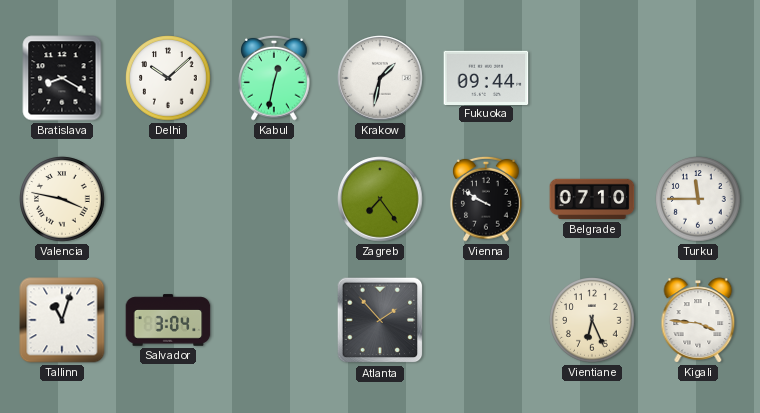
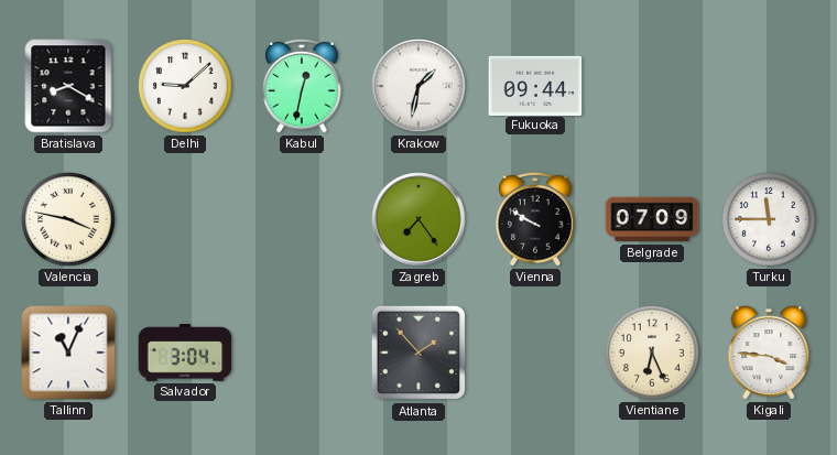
Delhi: 10:08 -> 9:08
Belgrade: 07:10 -> 07:09
Tallinn: 11:03 -> 11:04
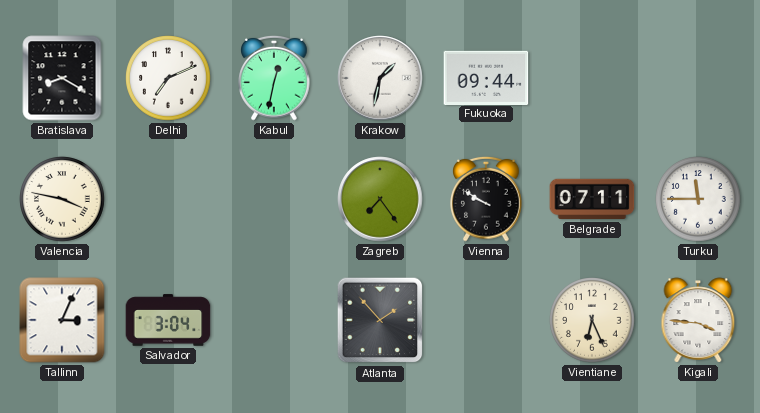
Delhi: 9:08 -> 7:11
Belgrade: 07:09 -> 07:11
Tallinn: 11:04 -> 3:04
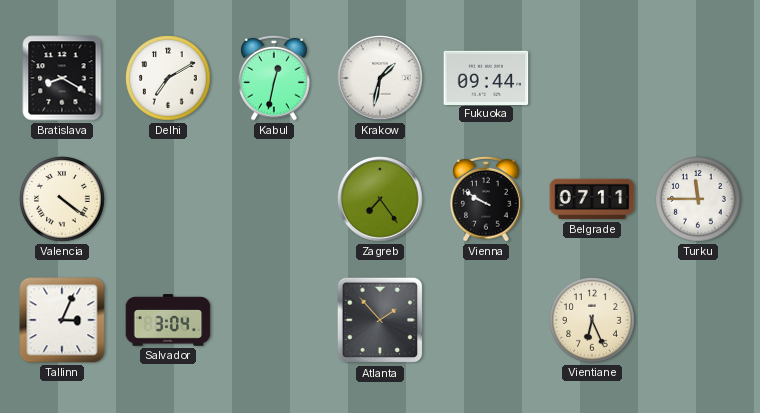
Delhi: 7:11 -> 7:10
Valencia: 3:47 -> 4:21
Kigali: 3:46 -> none
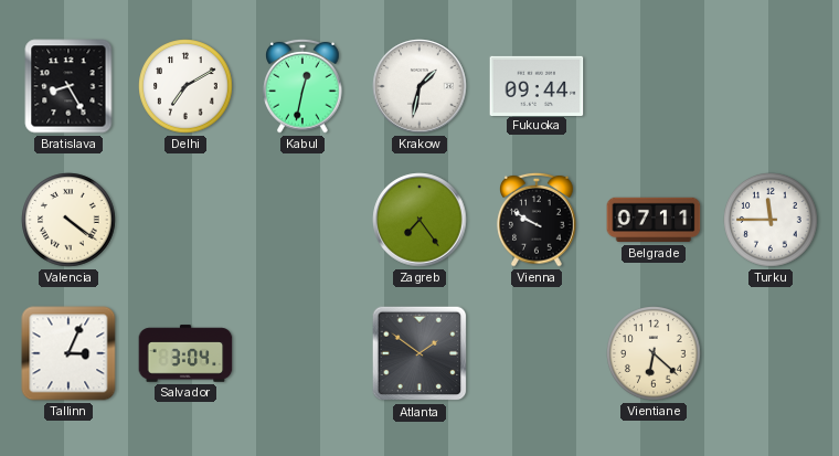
Bratislava: 8:20 -> 8:25
Atlanta: 1:53 -> 1:51
Vientiane: 6:26 -> 6:22
